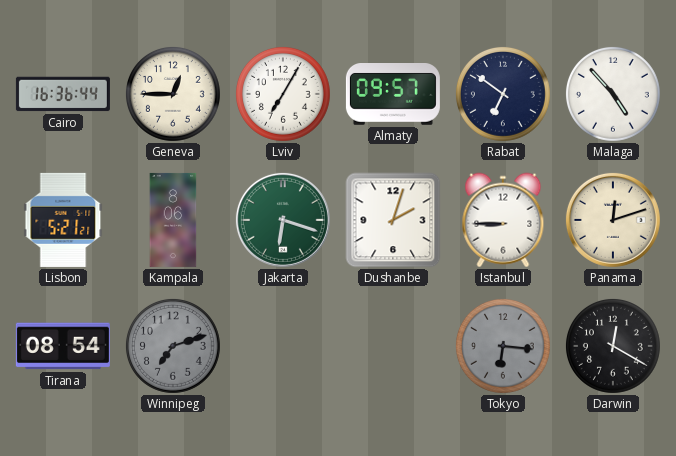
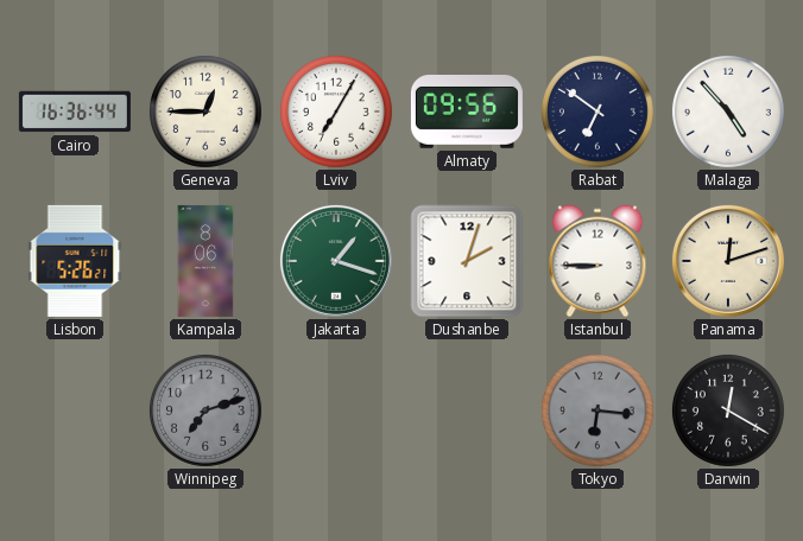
Almaty: 09:57 -> 09:56
Lisbon: 5:21 -> 5:26
Jakarta: 6:18 -> 1:18
Tirana: 08:54 -> none
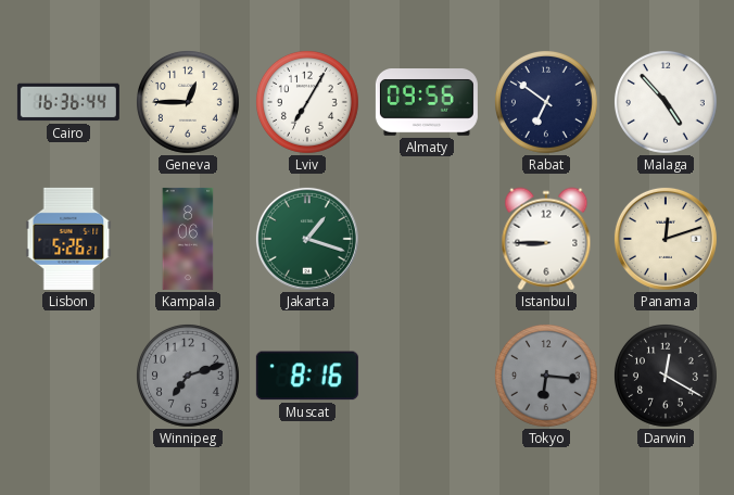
Dushanbe: 2:03 -> none
Muscat: none -> 8:16
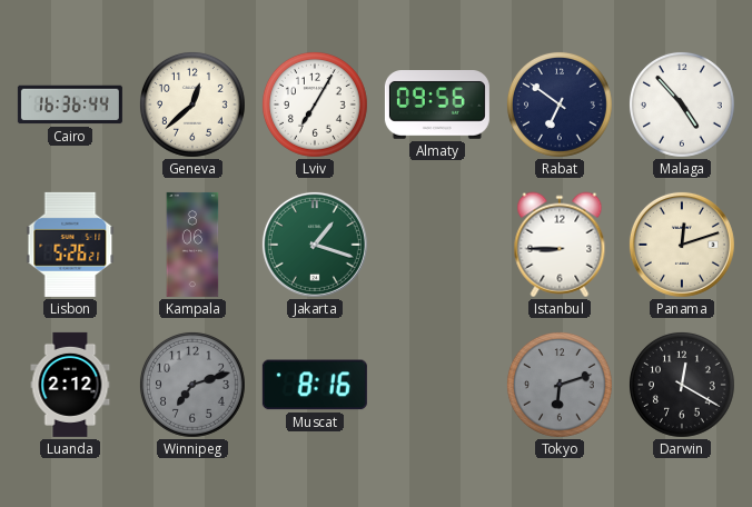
Geneva: 12:45 -> 12:38
Luanda: none -> 2:12
Tokyo: 6:16 -> 6:12
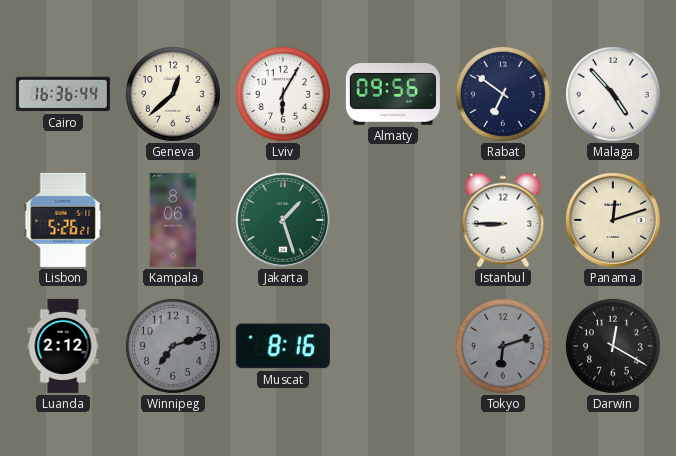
Lviv: 7:05 -> 6:05
Jakarta: 1:18 -> 1:27
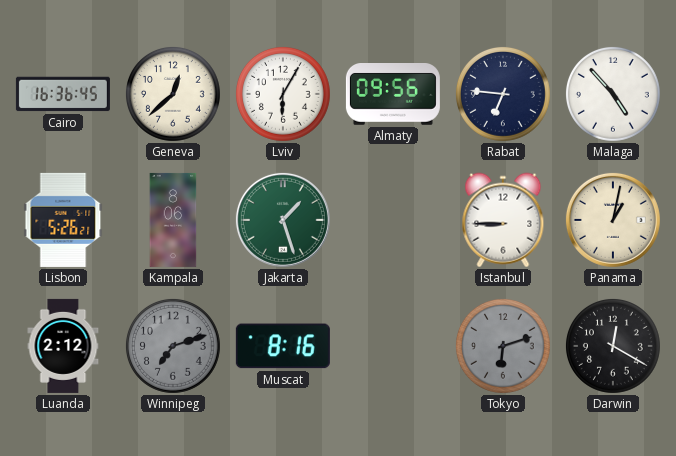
Cairo: 16:36:44 -> 16:36:45
Rabat: 6:51 -> 6:46
Panama: 12:12 -> 1:02
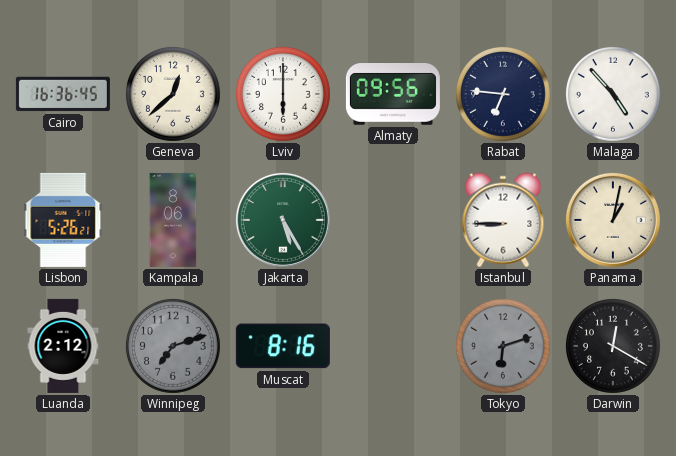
Lviv: 6:05 -> 6:00
Jakarta: 1:27 -> 5:25
